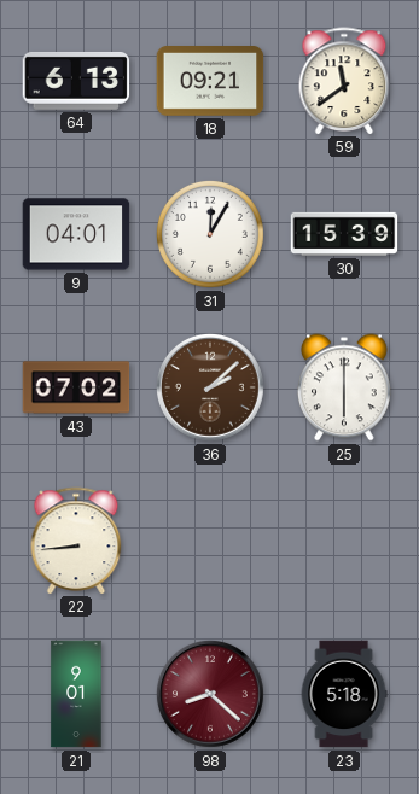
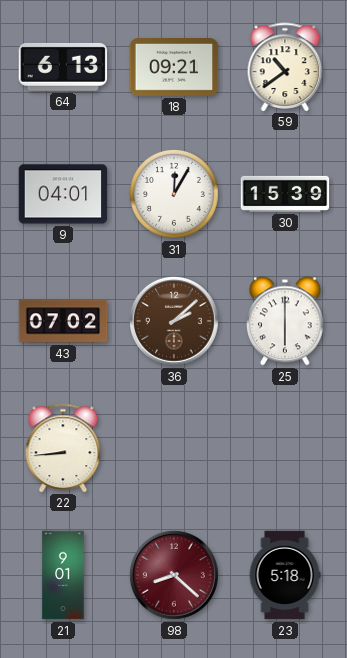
59: 11:39 -> 10:39
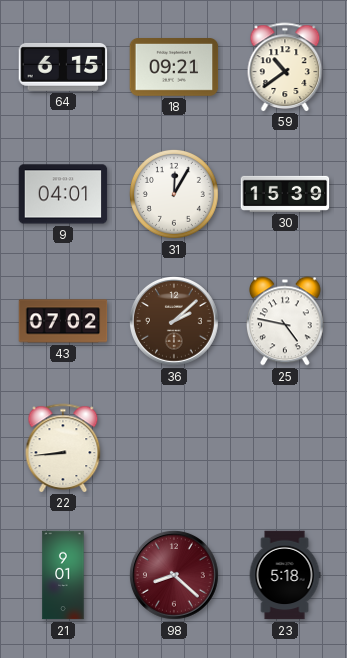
64: 6:13 -> 6:15
25: 6:00 -> 4:47
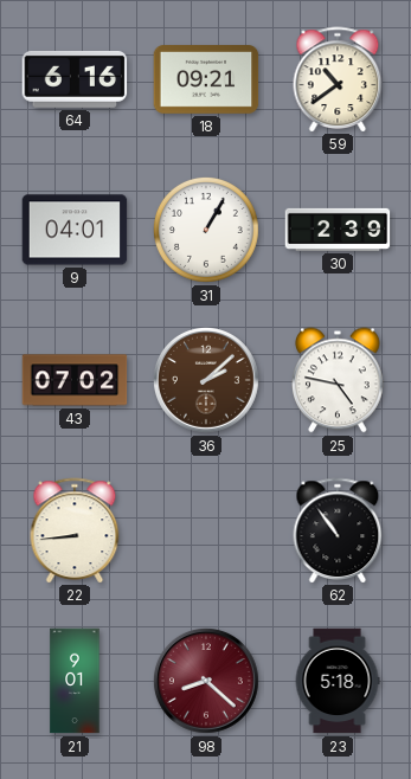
64: 6:15 -> 6:16
31: 12:05 -> 1:05
30: 15:39 -> 2:39
62: none -> 10:54
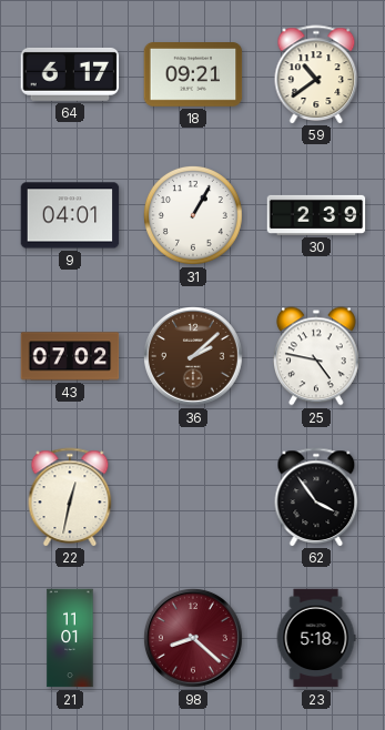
64: 6:16 -> 6:17
22: 8:44 -> 12:32
62: 10:54 -> 3:54
21: 9:01 -> 11:01
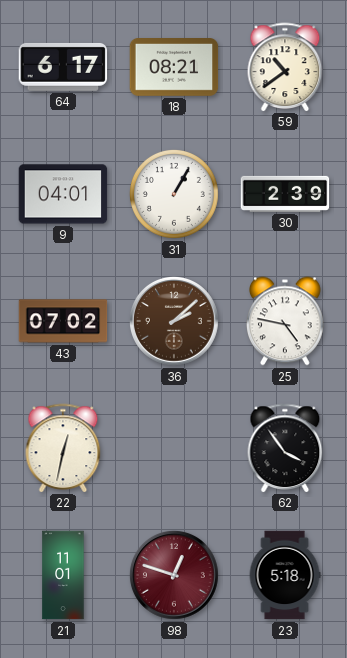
18: 09:21 -> 08:21
98: 8:22 -> 12:48
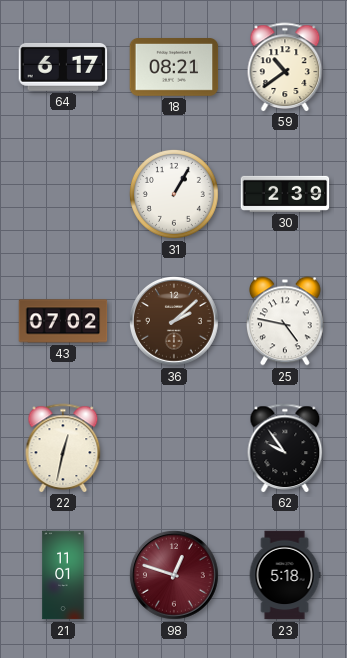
9: 04:01 -> none
62: 3:54 -> 9:54
